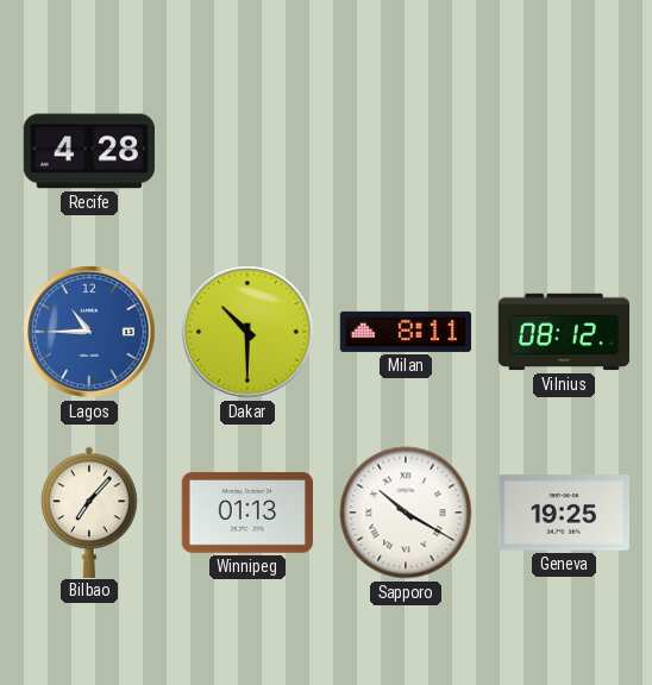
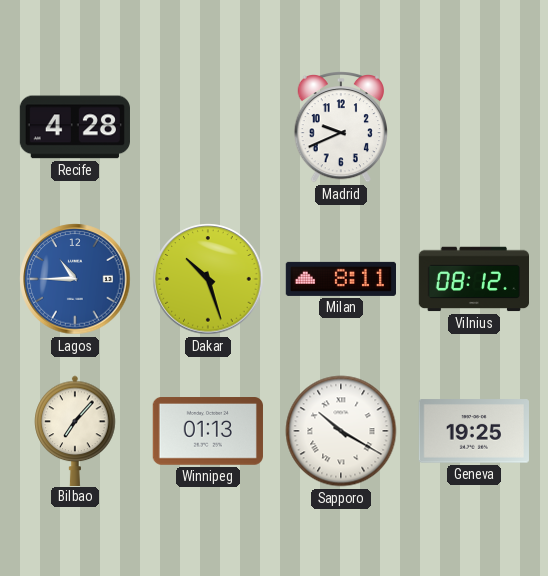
Madrid: none -> 9:41
Dakar: 10:30 -> 10:27
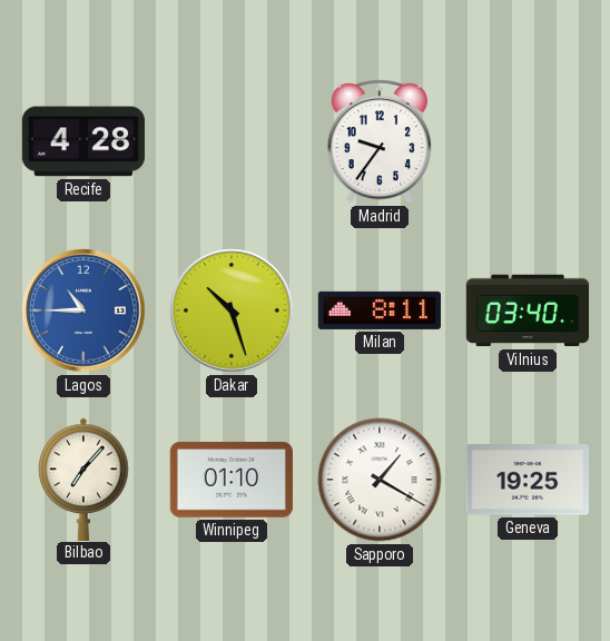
Madrid: 9:41 -> 9:36
Vilnius: 08:12 -> 03:40
Winnipeg: 01:13 -> 01:10
Sapporo: 10:20 -> 1:20
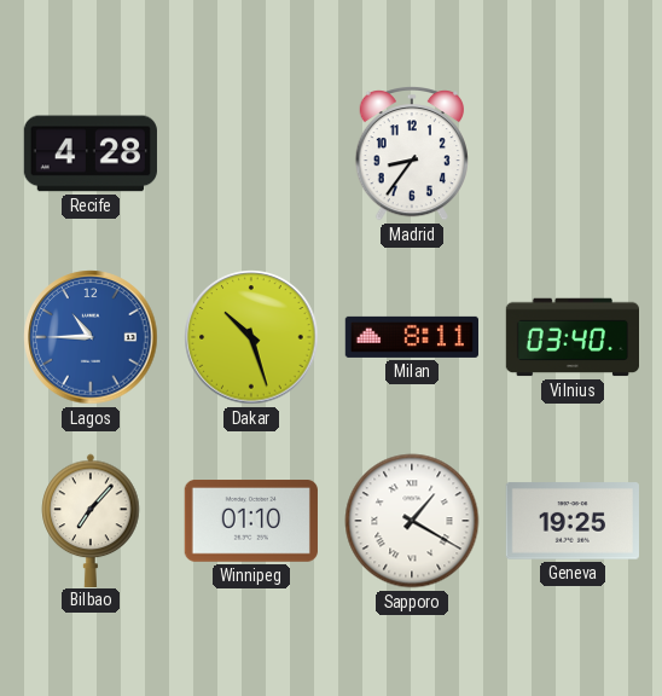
Madrid: 9:36 -> 8:36
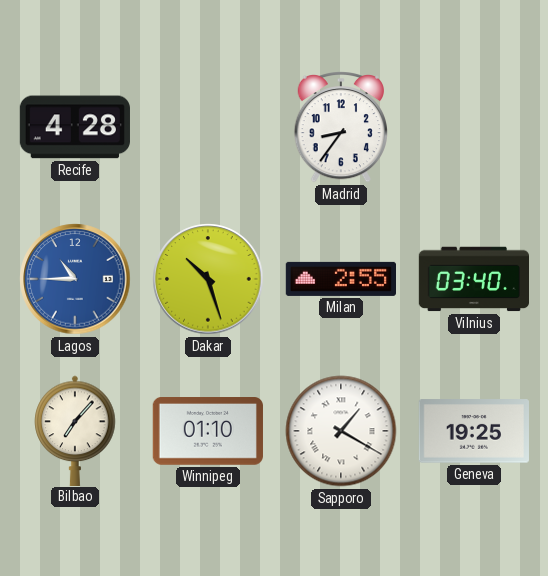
Milan: 8:11 -> 2:55
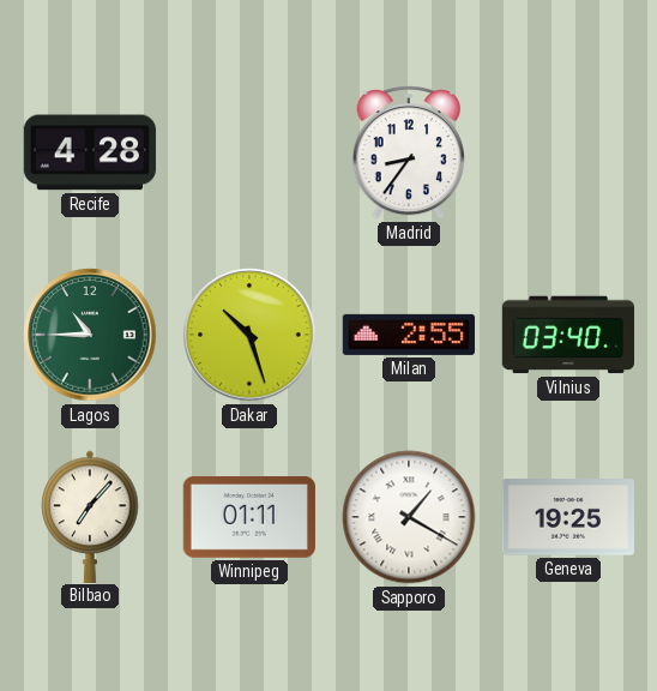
Lagos dial: blue -> green
Winnipeg: 01:10 -> 01:11
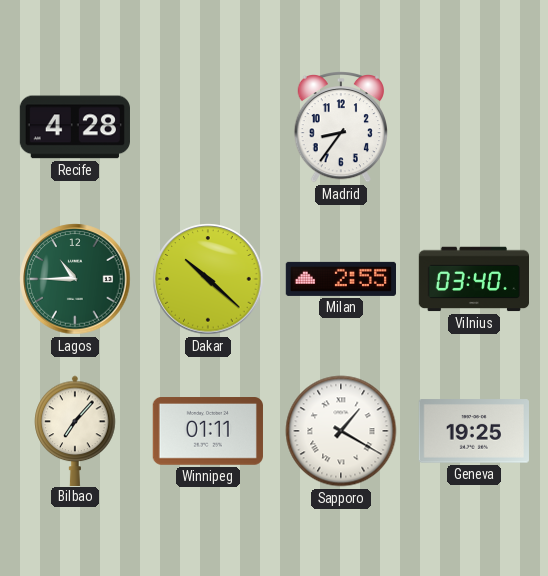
Dakar: 10:27 -> 10:22
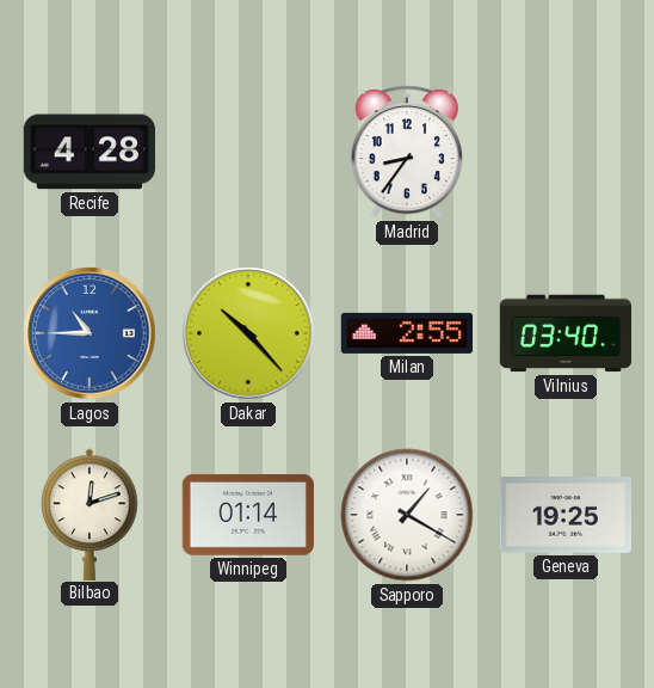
Lagos dial: green -> blue
Dakar: 10:22 -> 10:23
Bilbao: 7:07 -> 12:12
Winnipeg: 01:11 -> 01:14
